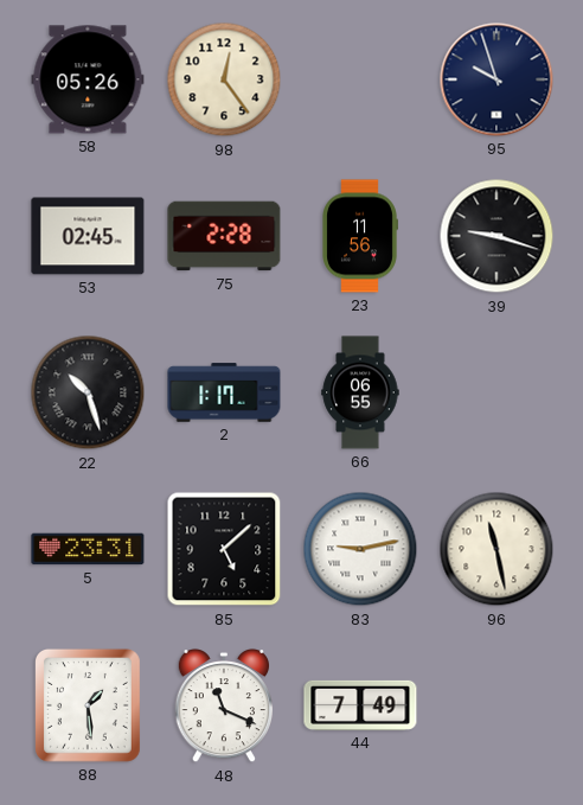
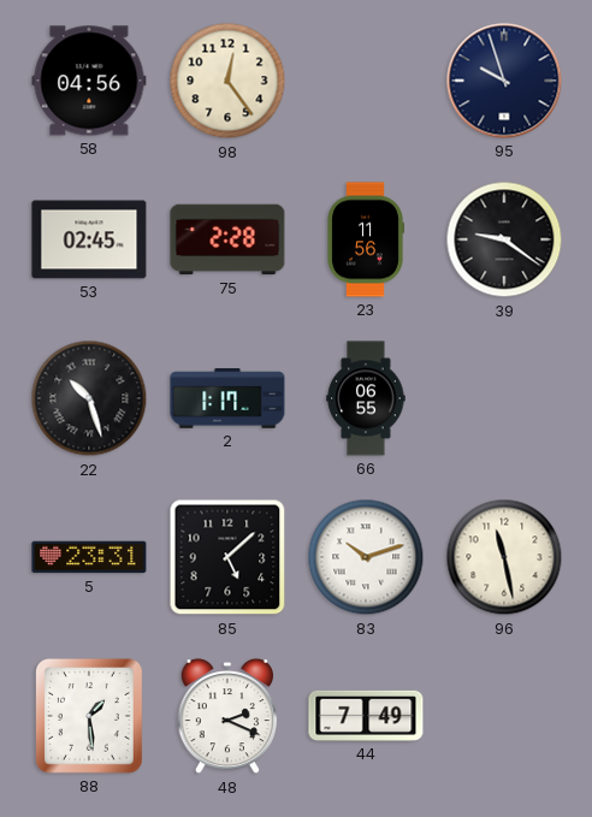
58: 05:26 -> 04:56
39: 9:18 -> 9:21
83: 9:13 -> 10:12
48: 11:19 -> 2:19
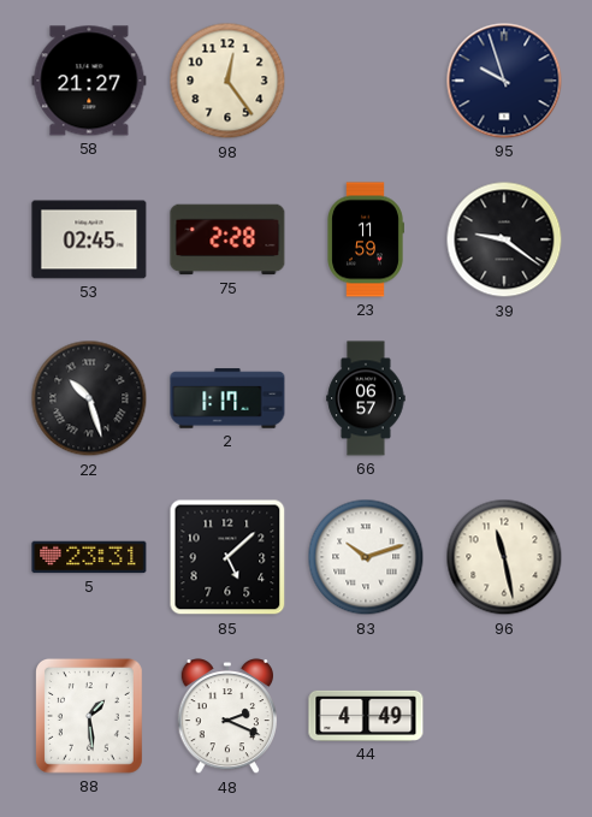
58: 04:56 -> 21:27
23: 11:56 -> 11:59
66: 06:55 -> 06:57
44: 7:49 -> 4:49
